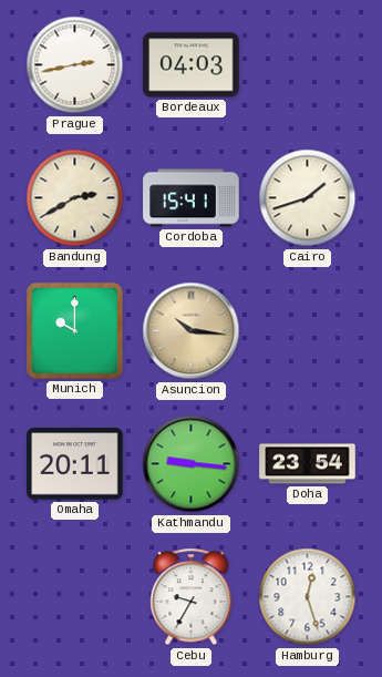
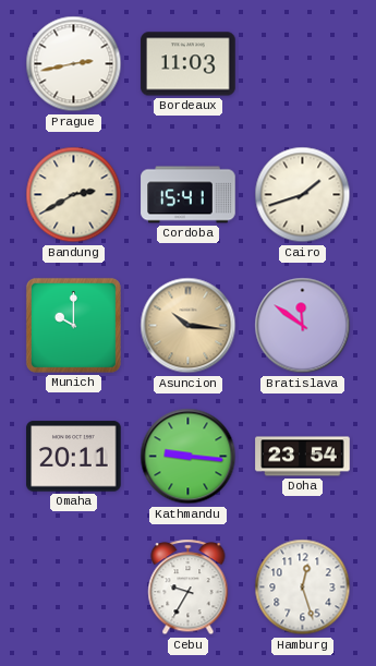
Bordeaux: 04:03 -> 11:03
Bratislava: none -> 11:51
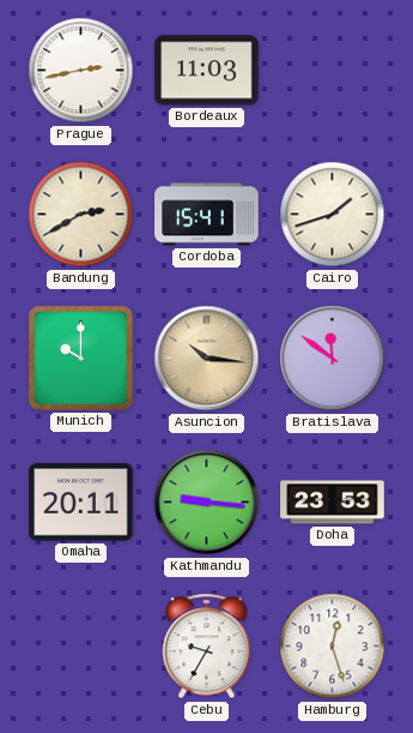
Doha: 23:54 -> 23:53
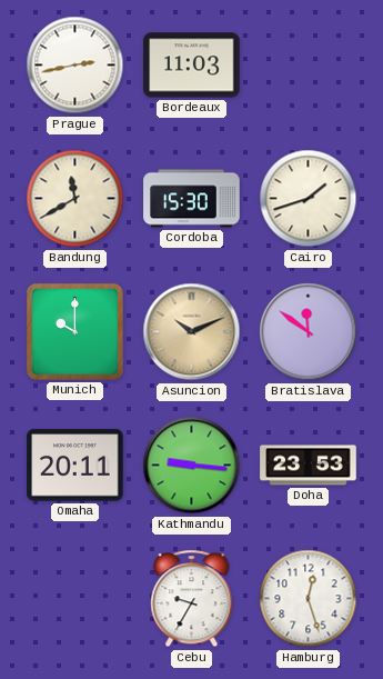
Bandung: 2:40 -> 11:40
Cordoba: 15:41 -> 15:30
Asuncion: 10:16 -> 10:11
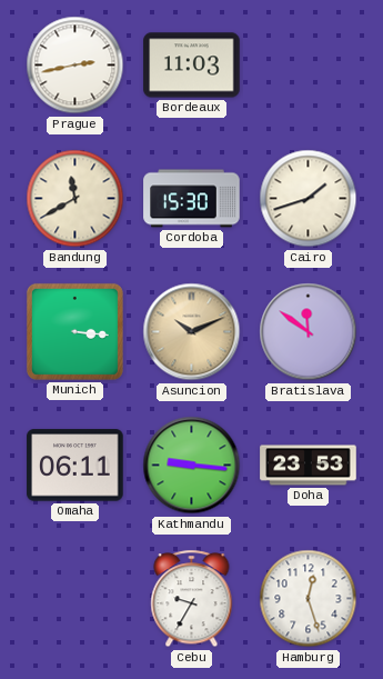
Munich: 10:00 -> 3:16
Omaha: 20:11 -> 06:11
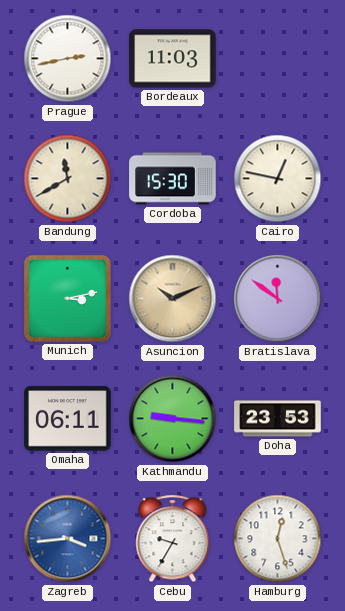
Cairo: 1:42 -> 12:47
Munich: 3:16 -> 3:13
Zagreb: none -> 3:44
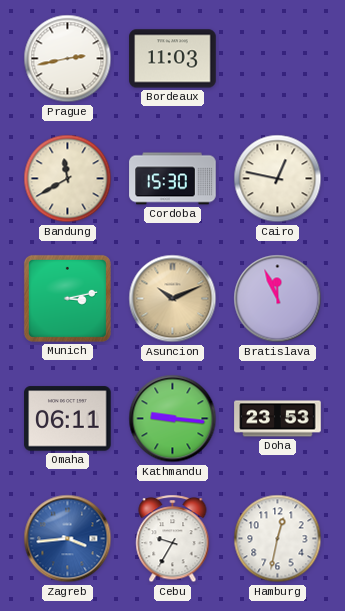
Bratislava: 11:51 -> 11:56
Hamburg: 12:27 -> 12:32
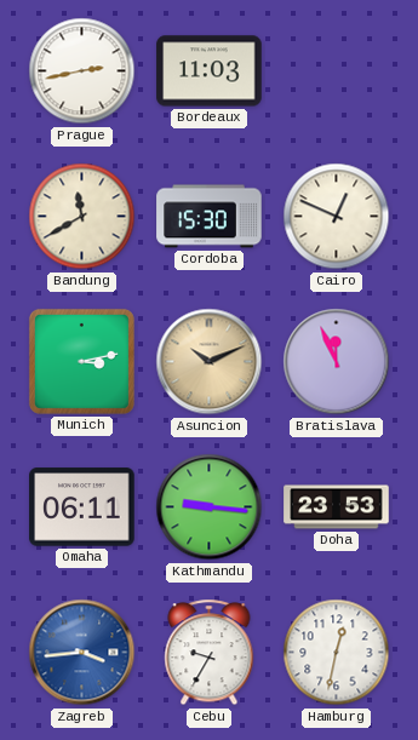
Cairo: 12:47 -> 12:49
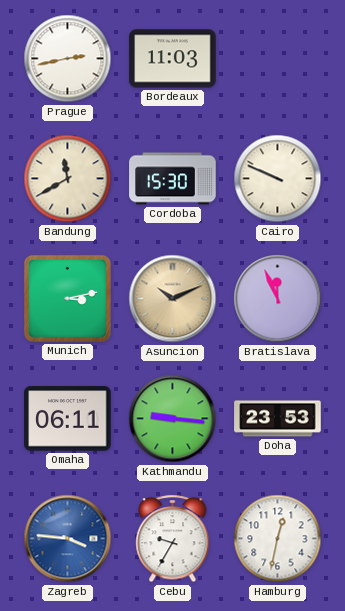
Cairo: 12:49 -> 9:49
Zagreb: 3:44 -> 3:46
